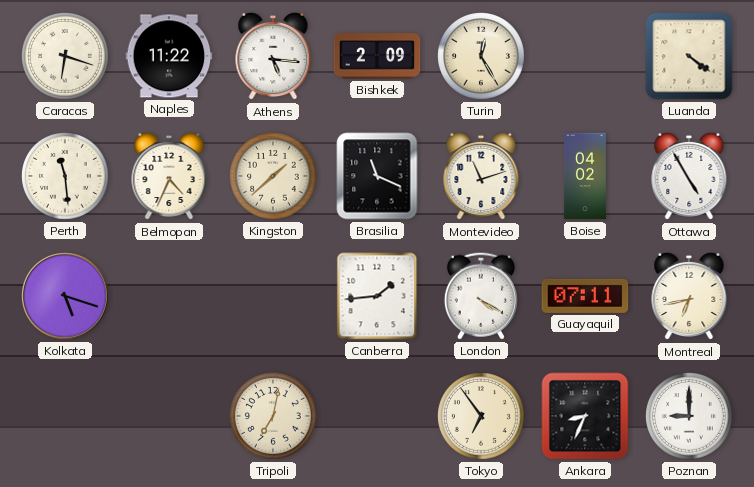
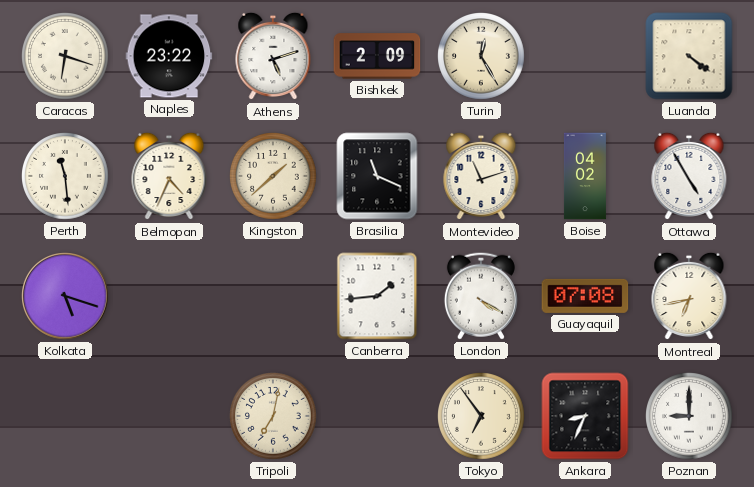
Naples: 11:22 -> 23:22
Athens: 5:16 -> 5:12
Guayaquil: 07:11 -> 07:08
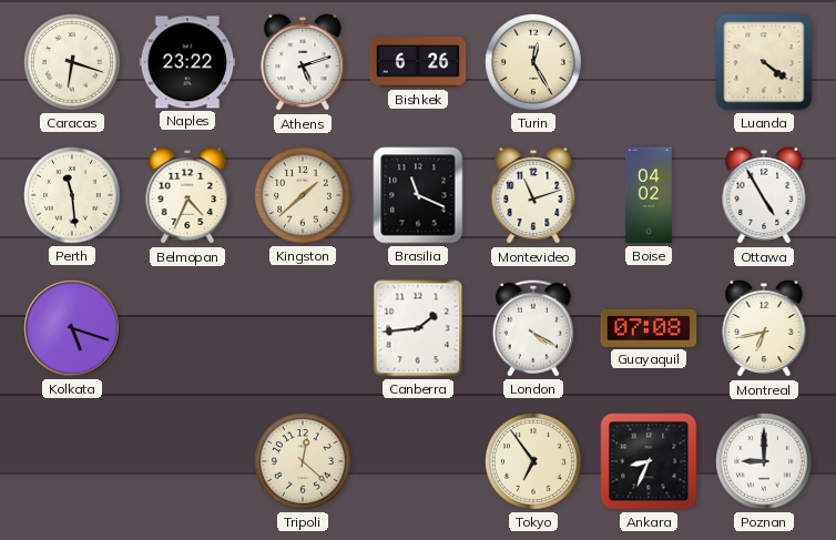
Bishkek: 2:09 -> 6:26
Tripoli: 7:02 -> 12:22
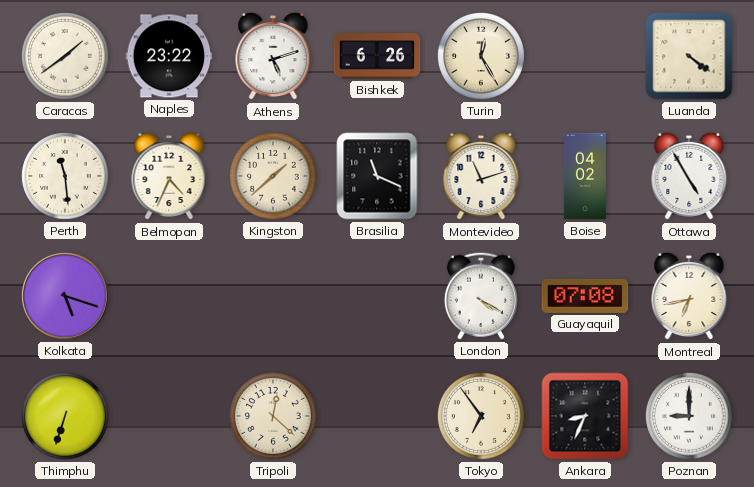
Caracas: 6:18 -> 1:39
Canberra: 1:44 -> none
Thimphu: none -> 6:33
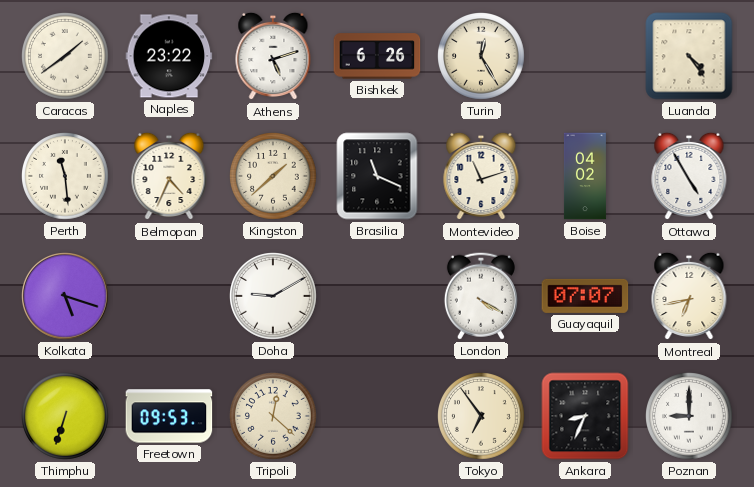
Luanda: 4:21 -> 4:24
Doha: none -> 9:10
Guayaquil: 07:08 -> 07:07
Freetown: none -> 09:53
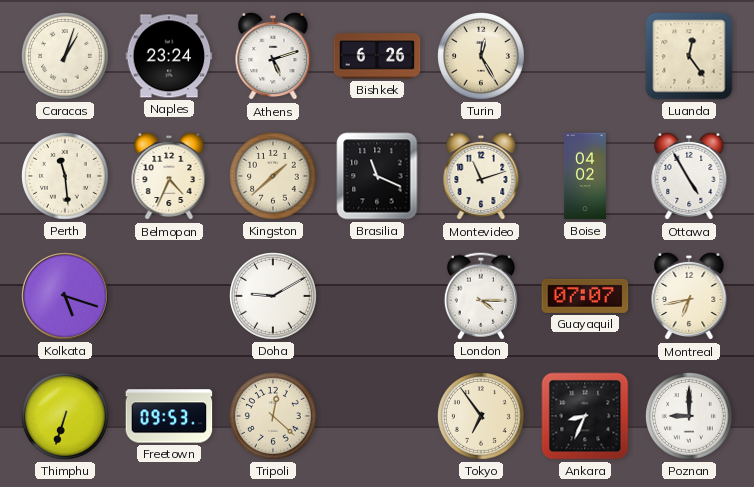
Caracas: 1:39 -> 1:03
Naples: 23:22 -> 23:24
Luanda: 4:24 -> 12:24
London: 4:20 -> 4:15
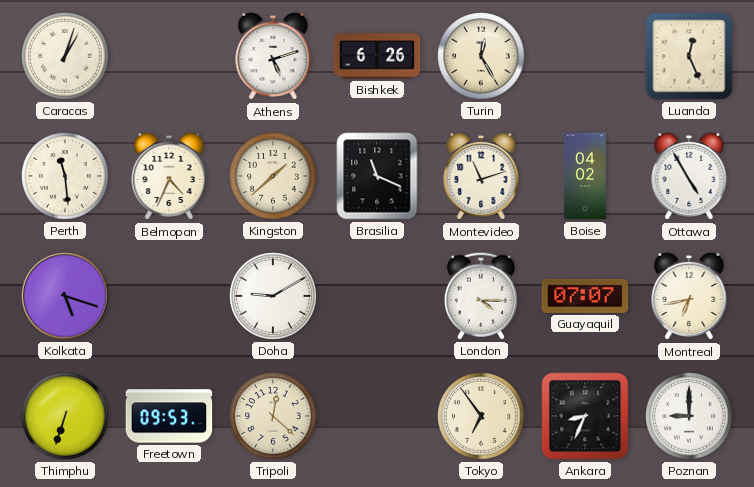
Naples: 23:24 -> none
Luanda: 12:24 -> 12:26
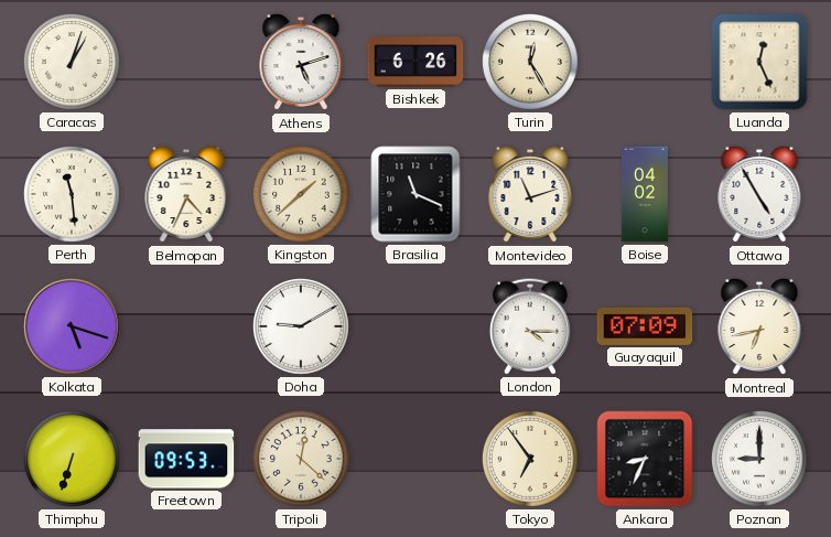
Guayaquil: 07:07 -> 07:09
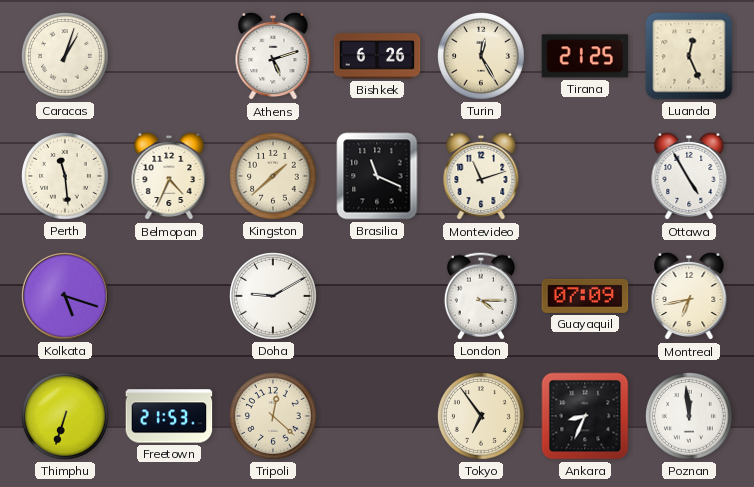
Tirana: none -> 21:25
Boise: 04:02 -> none
Freetown: 09:53 -> 21:53
Poznan: 9:00 -> 11:59
